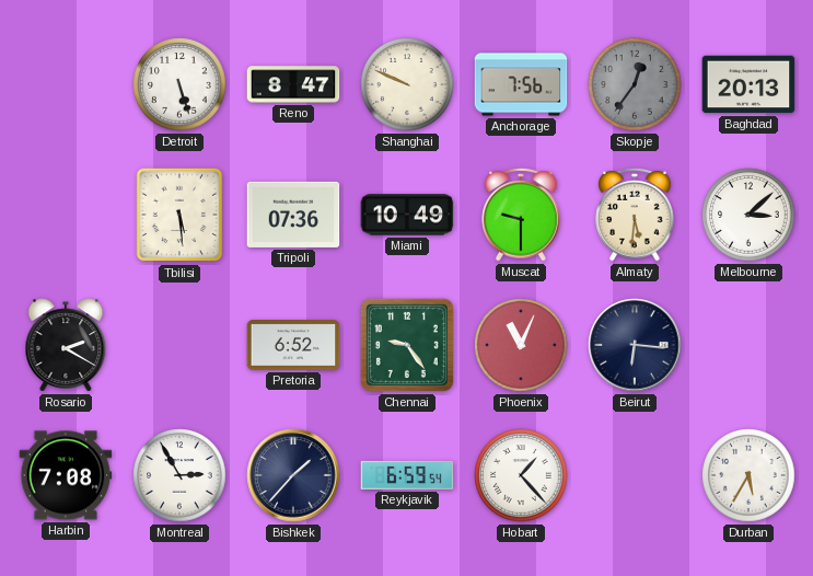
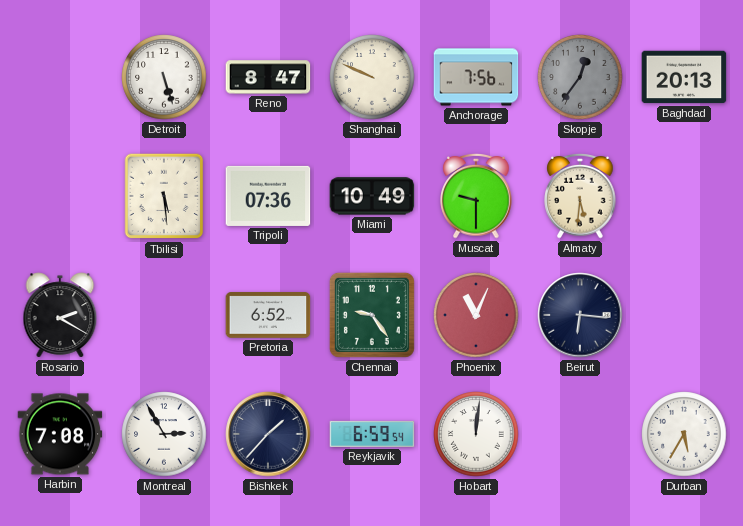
Melbourne: 3:08 -> none
Hobart: 1:23 -> 12:01
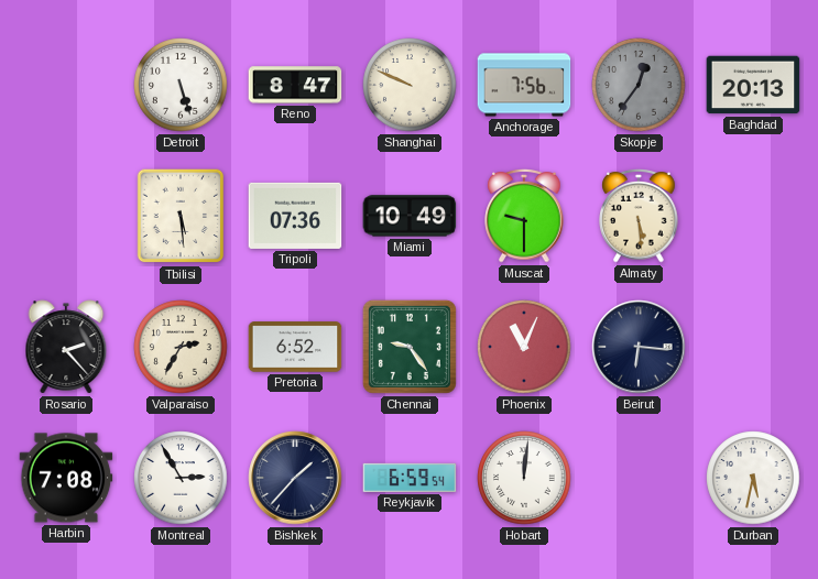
Almaty: 5:31 -> 5:29
Rosario: 2:20 -> 2:23
Valparaiso: none -> 2:35
Durban: 5:35 -> 5:32
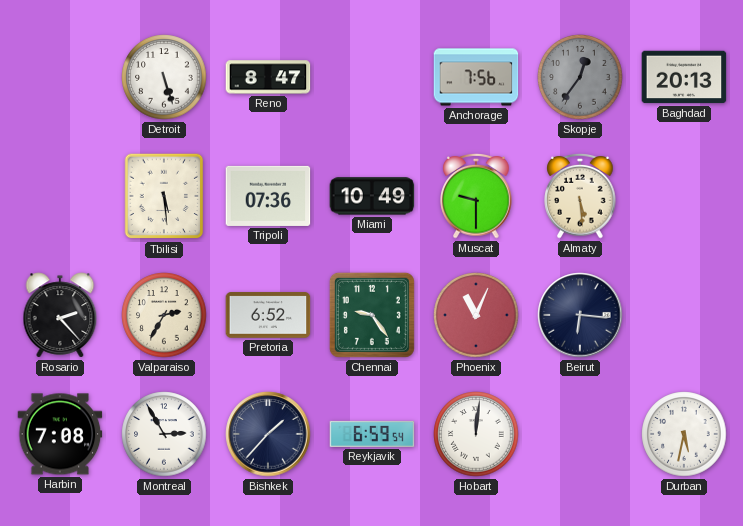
Shanghai: 9:49 -> none
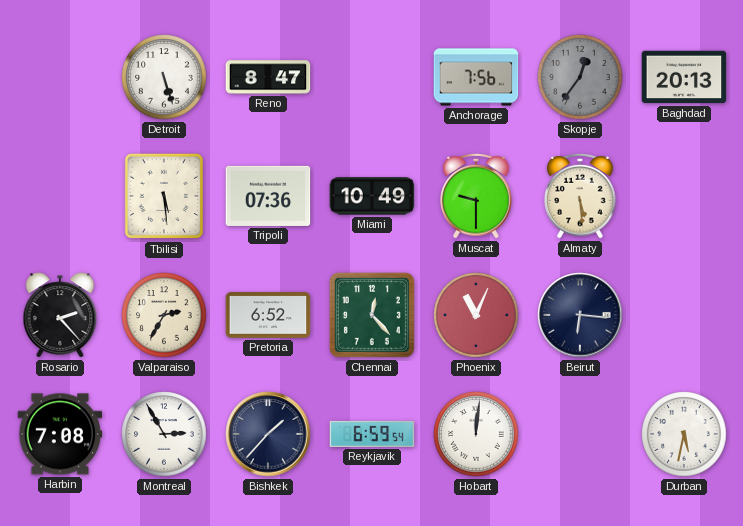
Chennai: 9:24 -> 12:23
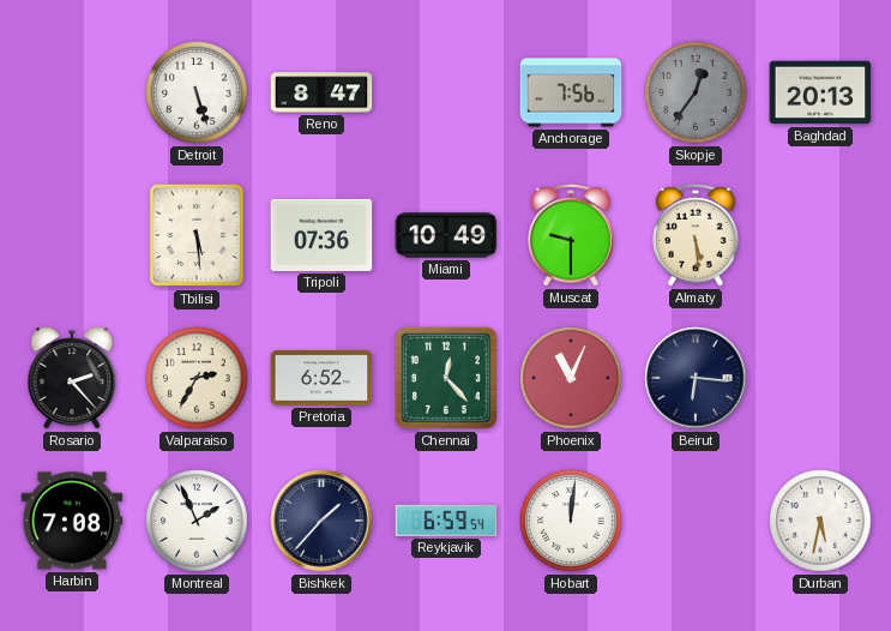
Montreal: 2:55 -> 1:56
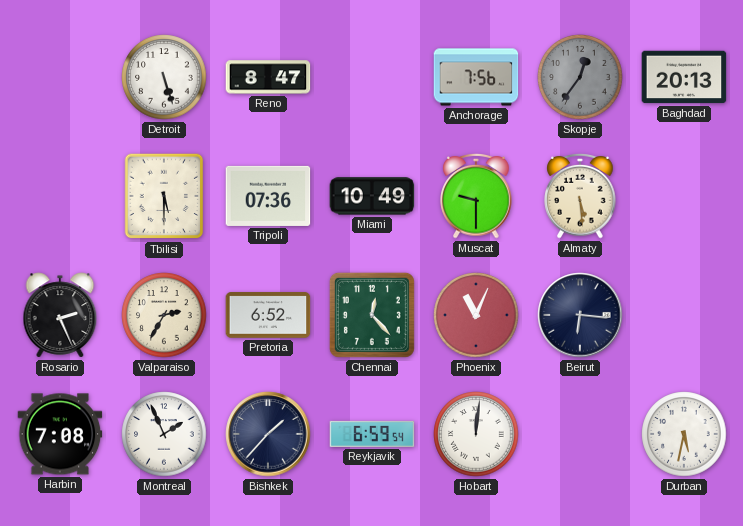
Tbilisi: 5:29 -> 5:30
Rosario: 2:23 -> 2:26
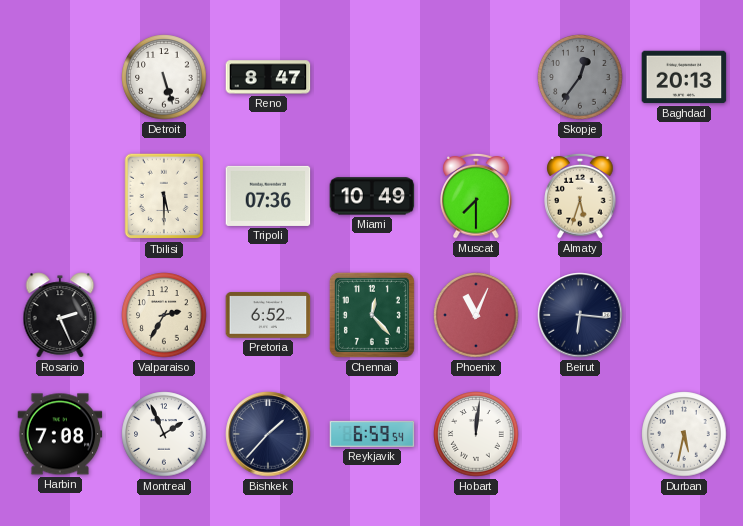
Anchorage: 7:56 -> none
Muscat: 9:30 -> 7:30
Almaty: 5:29 -> 5:33
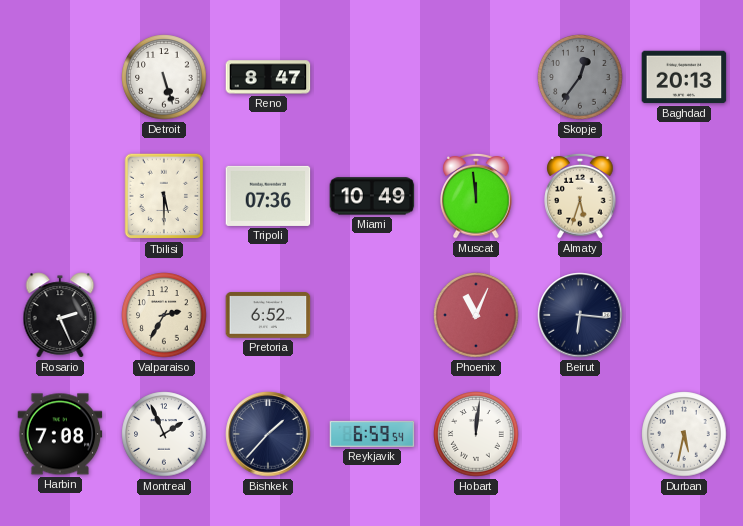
Muscat: 7:30 -> 11:59
Chennai: 12:23 -> none
